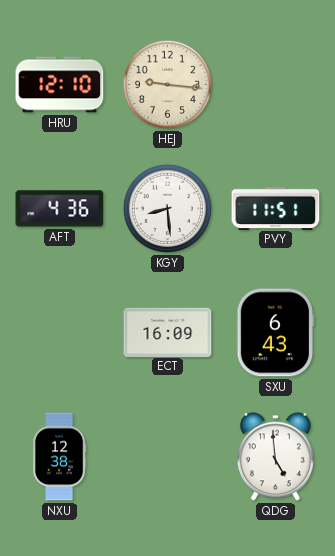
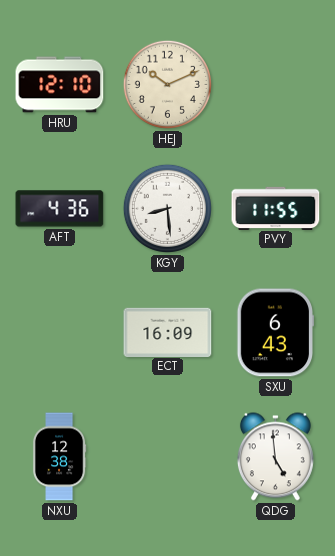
HEJ: 9:16 -> 10:11
PVY: 11:51 -> 11:55
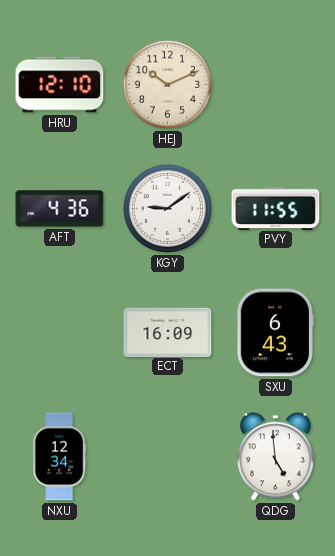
KGY: 8:29 -> 9:09
NXU: 12:38 -> 12:34
